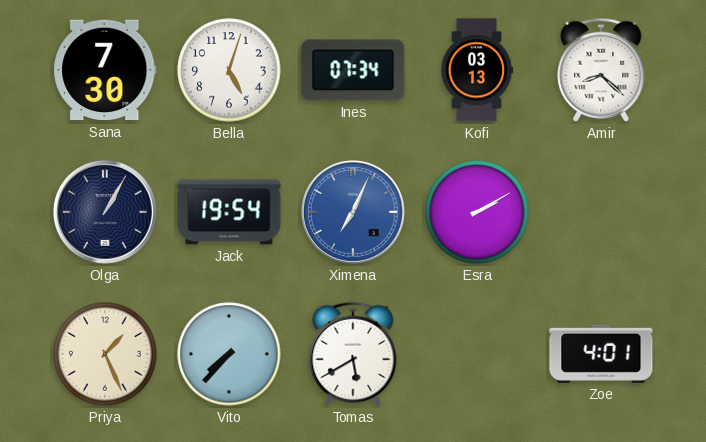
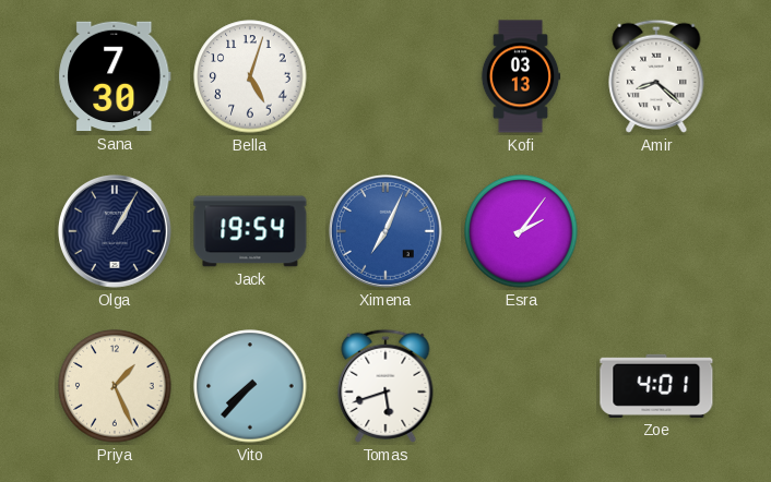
Ines: 07:34 -> none
Esra: 2:10 -> 2:06
Tomas: 5:40 -> 5:42
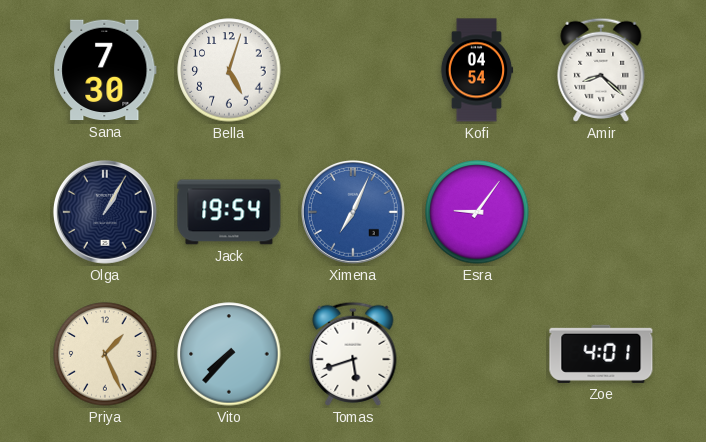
Kofi: 03:13 -> 04:54
Esra: 2:06 -> 9:06
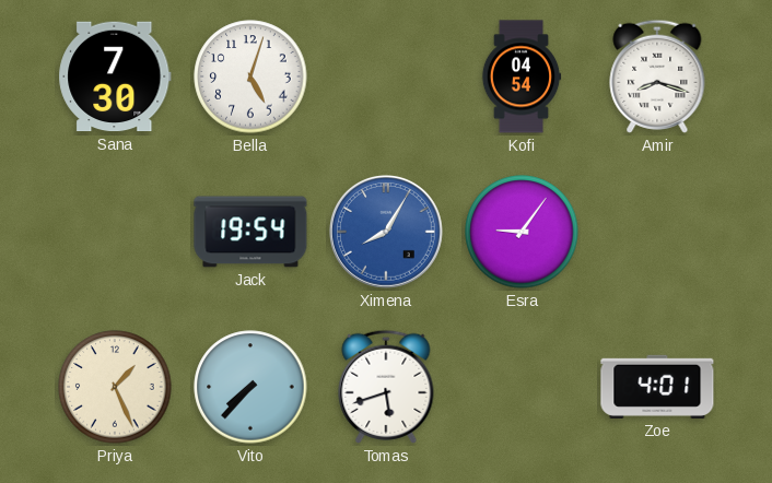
Amir: 8:22 -> 8:18
Olga: 1:05 -> none
Ximena: 7:04 -> 8:05
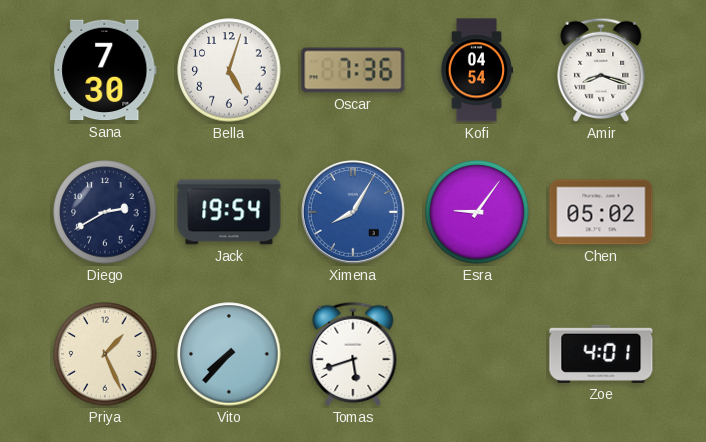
Oscar: none -> 7:36
Diego: none -> 2:40
Chen: none -> 05:02
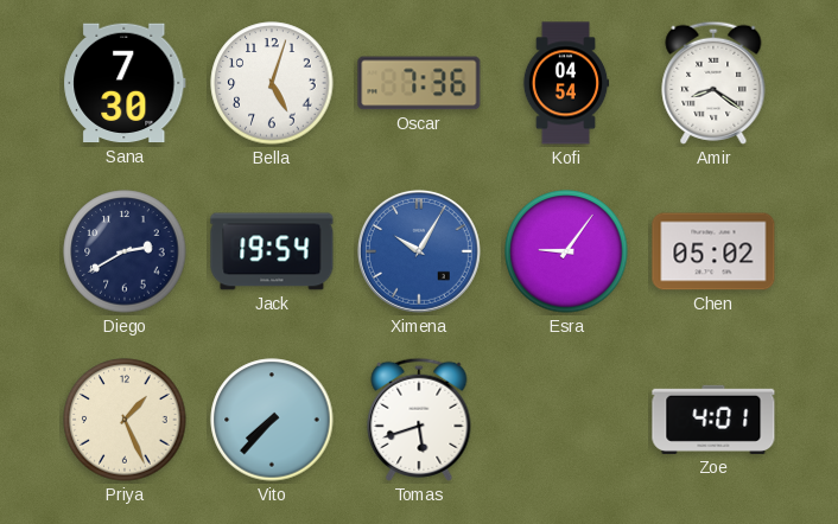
Amir: 8:18 -> 8:21
Ximena: 8:05 -> 10:05
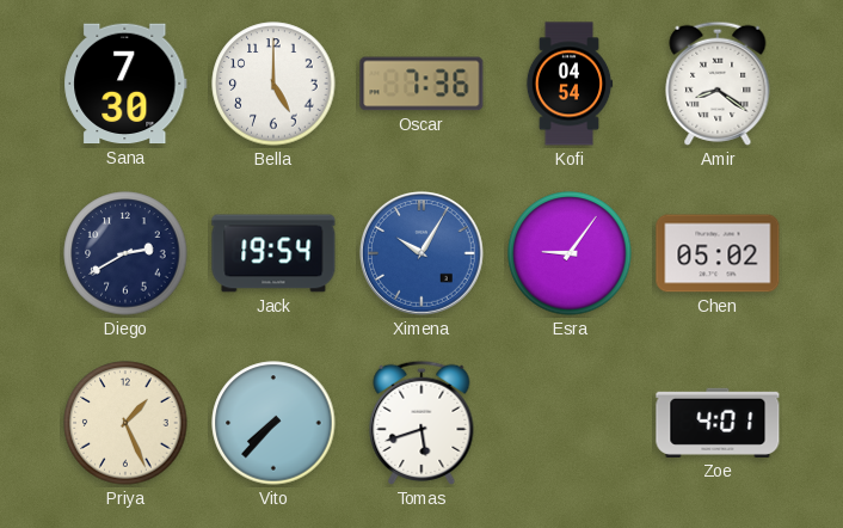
Bella: 5:03 -> 5:00
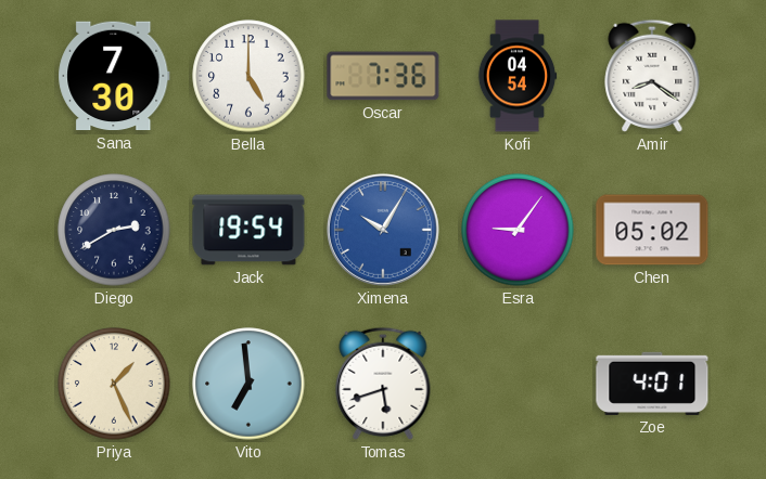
Vito: 7:37 -> 6:59
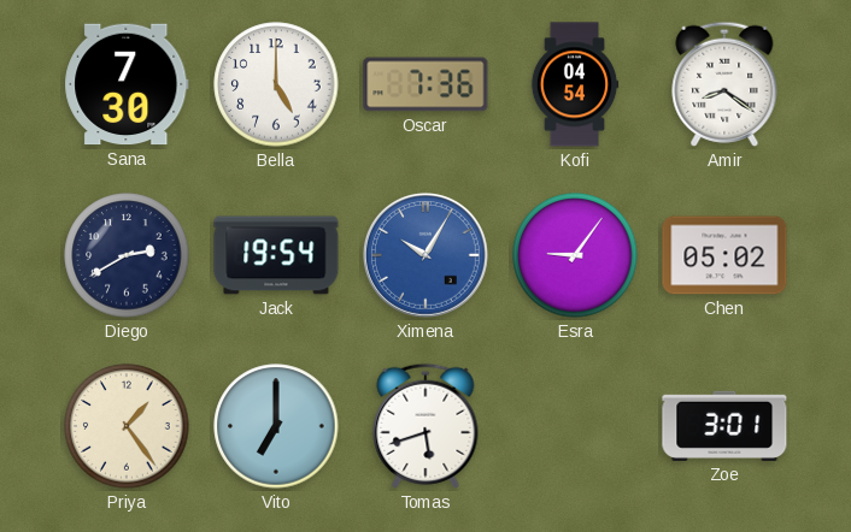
Priya: 1:26 -> 1:24
Vito: 6:59 -> 7:00
Zoe: 4:01 -> 3:01
